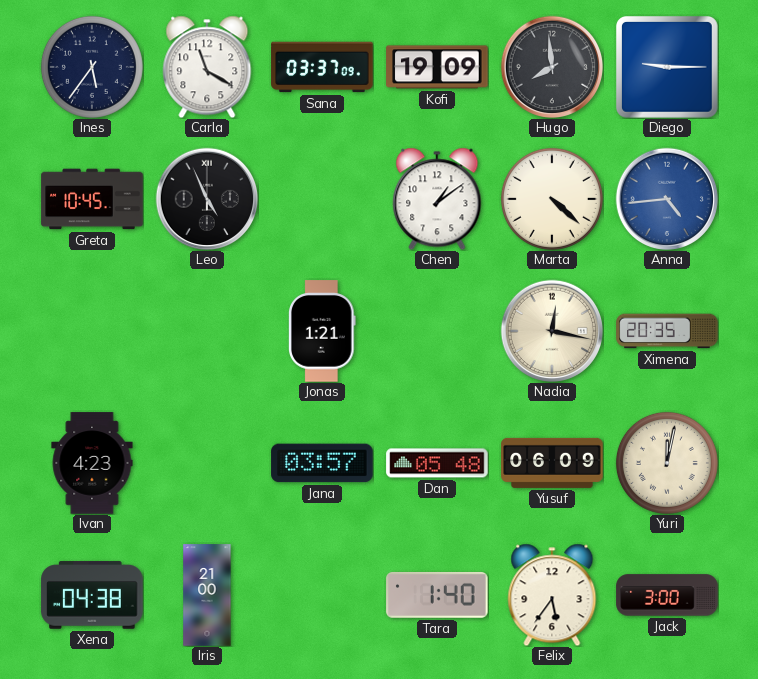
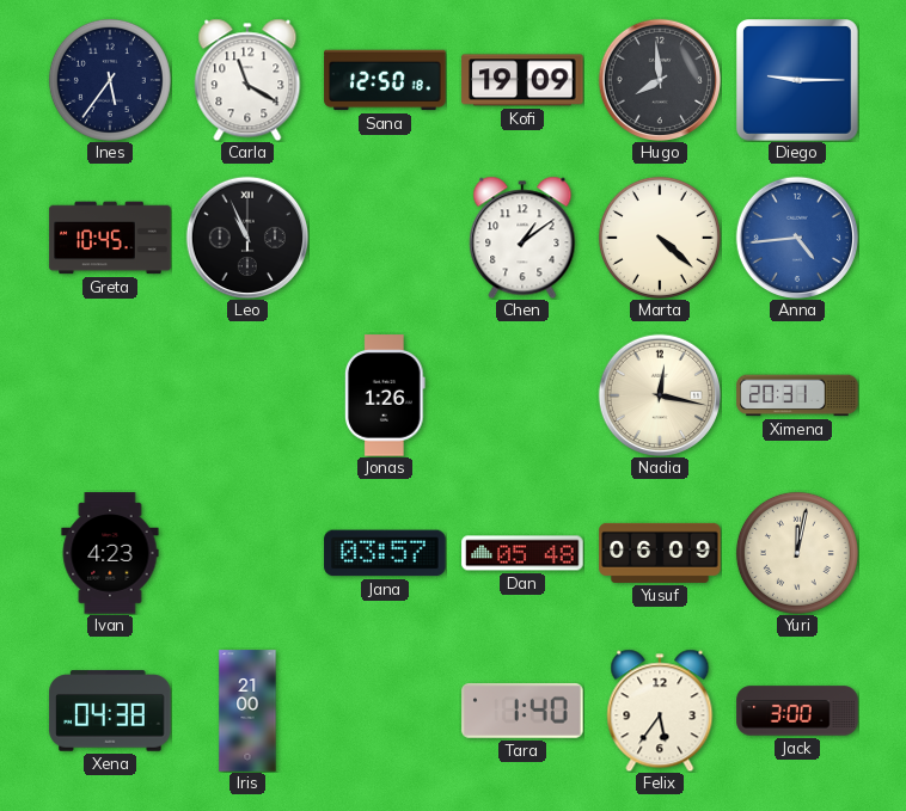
Sana: 03:37 -> 12:50
Leo: 4:56 -> 10:56
Jonas: 1:21 -> 1:26
Ximena: 20:35 -> 20:31
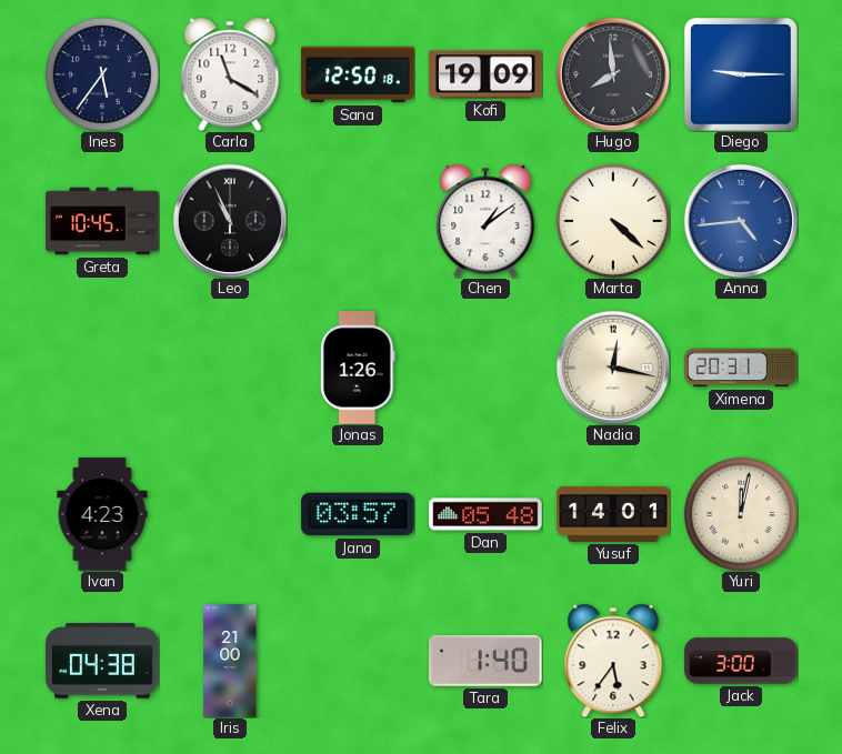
Yusuf: 06:09 -> 14:01
